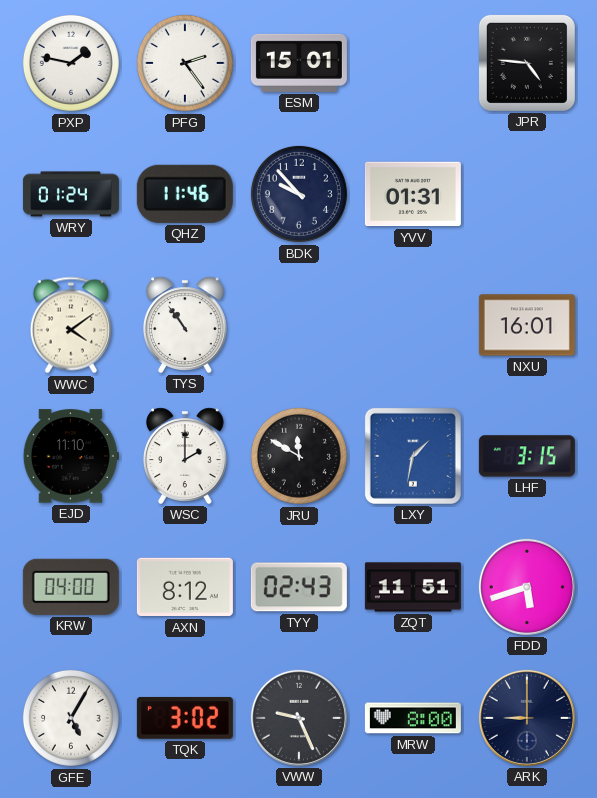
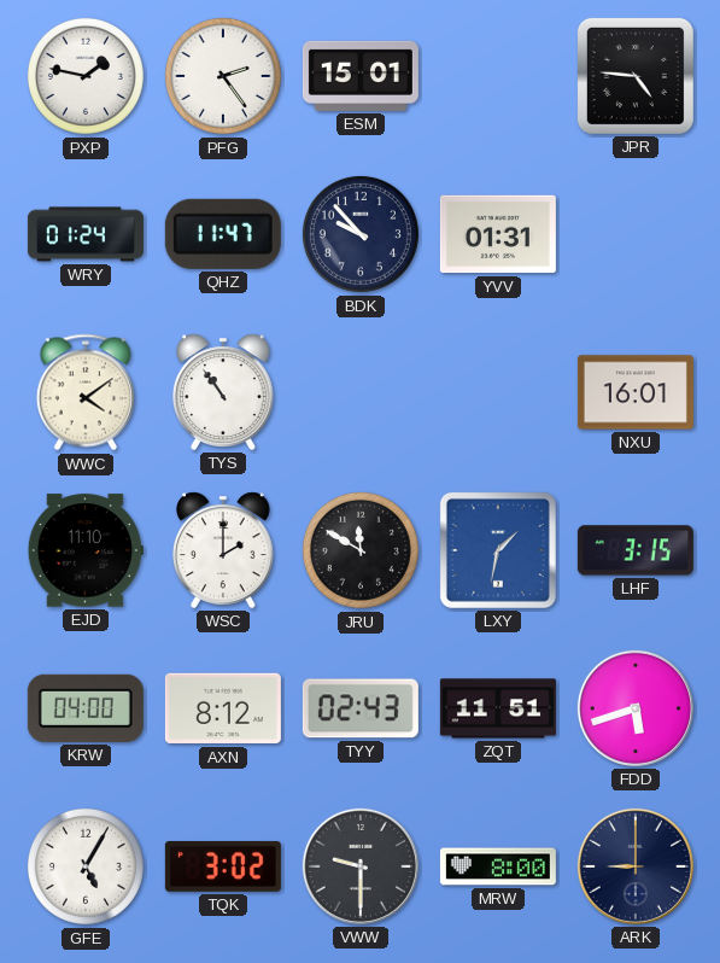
QHZ: 11:46 -> 11:47
VWW: 9:26 -> 9:30
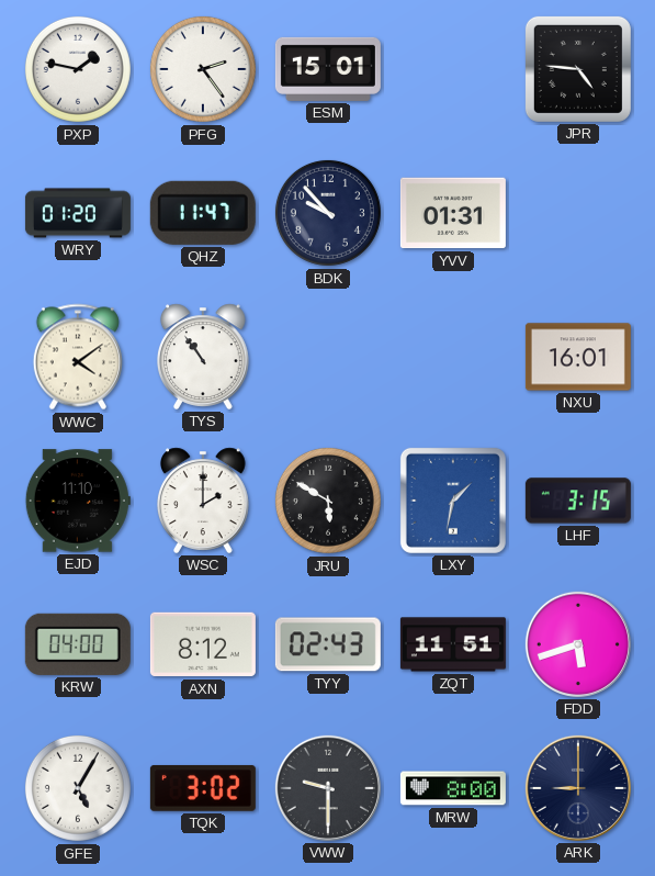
WRY: 01:24 -> 01:20
JRU: 11:50 -> 5:50
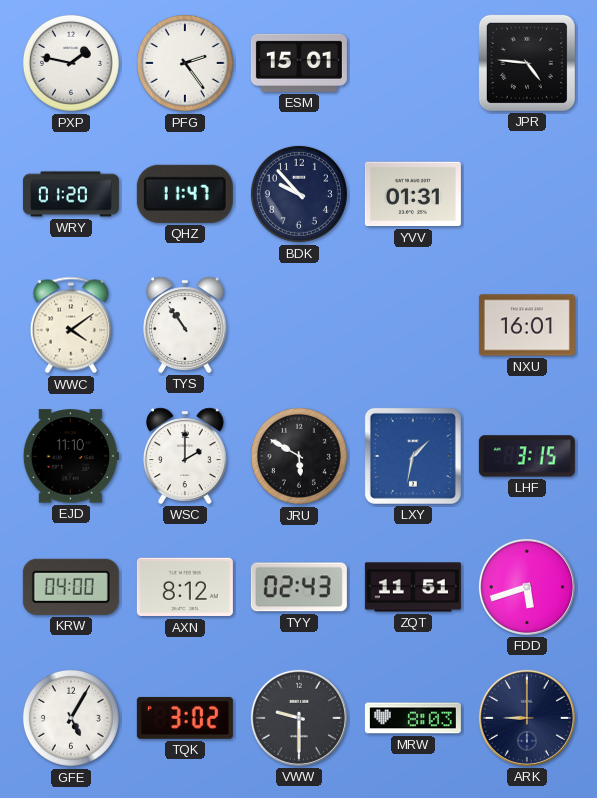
MRW: 8:00 -> 8:03
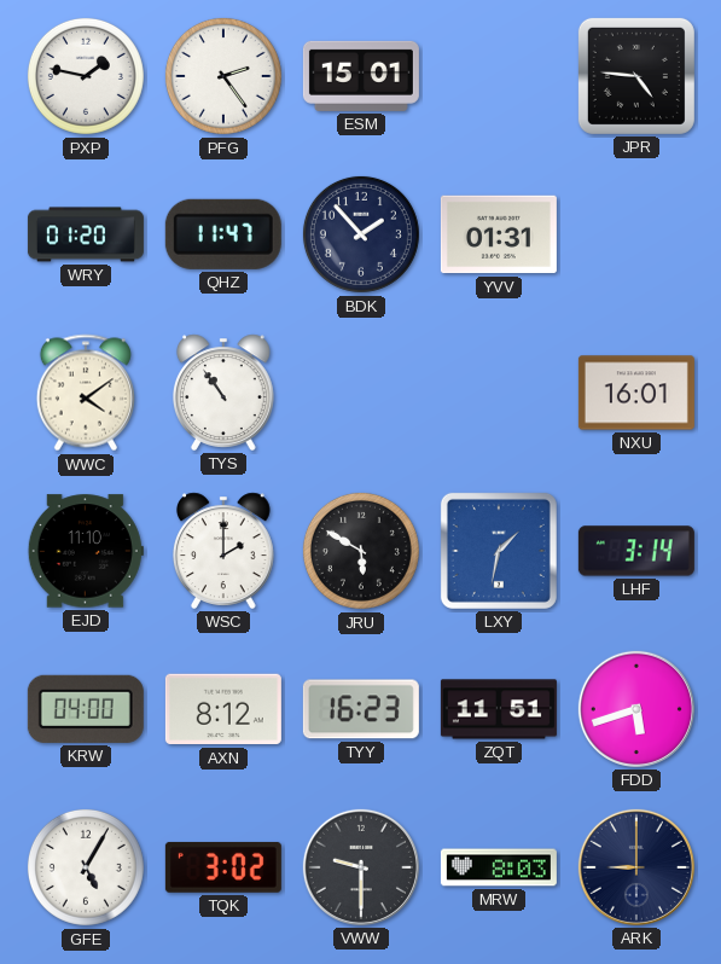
BDK: 9:53 -> 1:53
LHF: 3:15 -> 3:14
TYY: 02:43 -> 16:23
